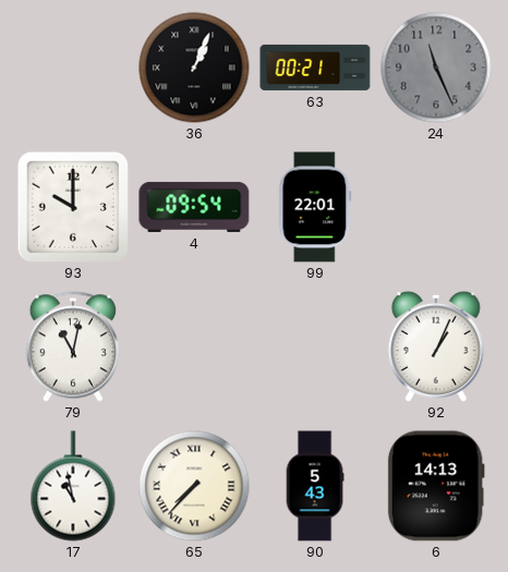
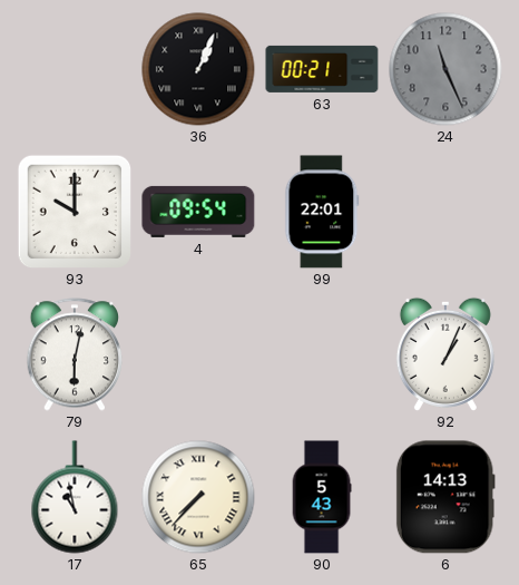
79: 11:02 -> 6:02
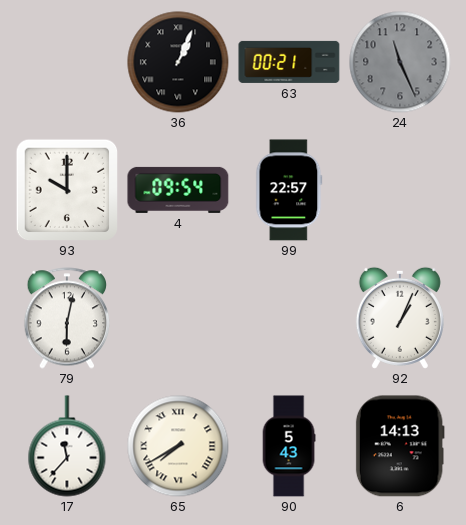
99: 22:01 -> 22:57
17: 10:58 -> 11:37
65: 7:37 -> 7:40
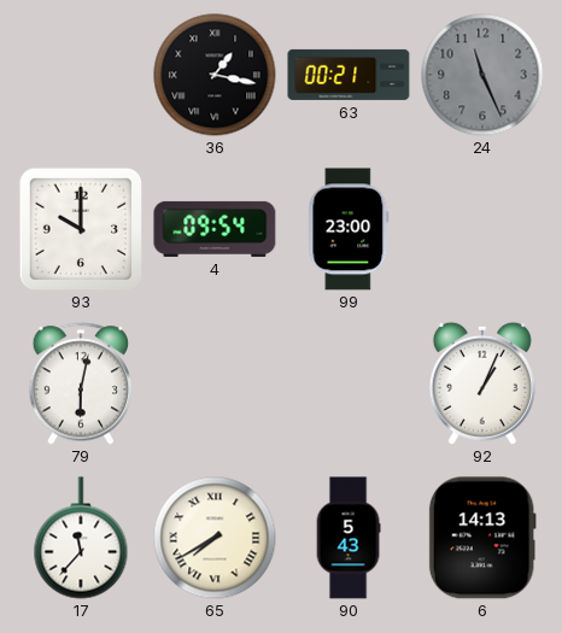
36: 1:04 -> 1:17
99: 22:57 -> 23:00
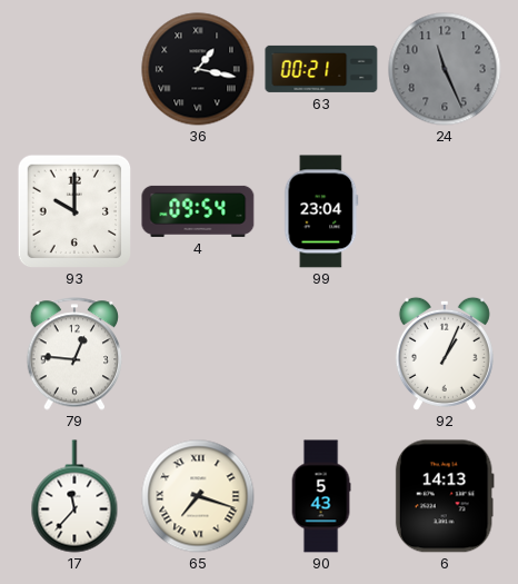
99: 23:00 -> 23:04
79: 6:02 -> 12:46
65: 7:40 -> 7:18
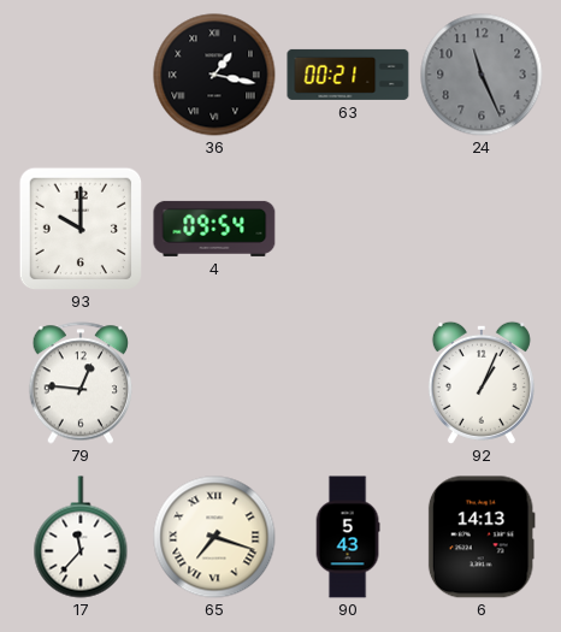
99: 23:04 -> none
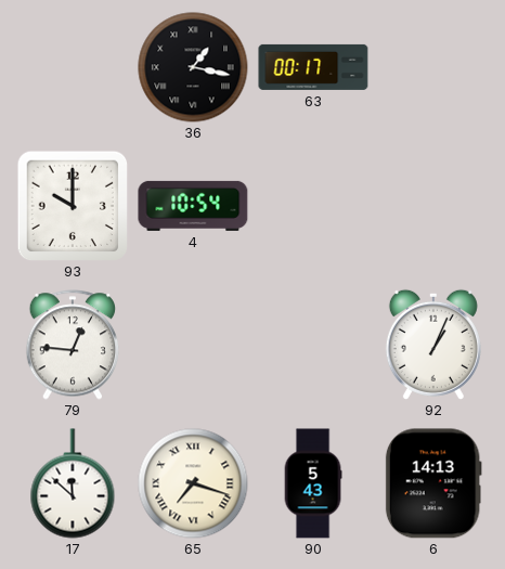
63: 00:21 -> 00:17
24: 11:26 -> none
4: 09:54 -> 10:54
17: 11:37 -> 11:52
